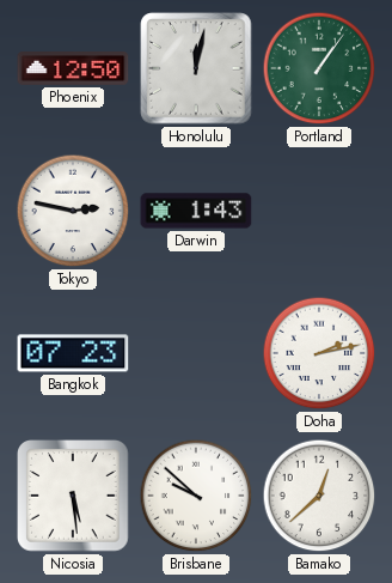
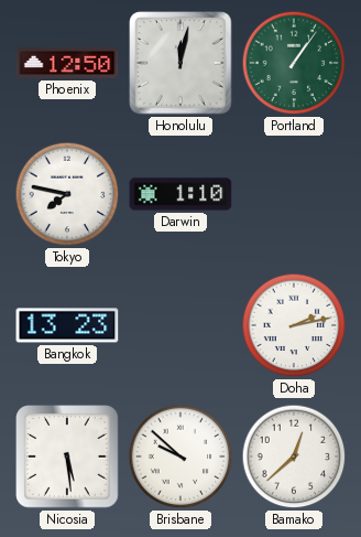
Tokyo: 2:47 -> 7:47
Darwin: 1:43 -> 1:10
Bangkok: 07:23 -> 13:23
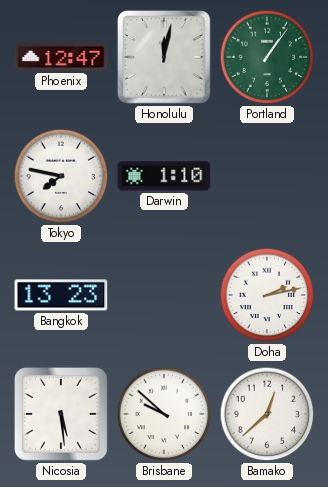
Phoenix: 12:50 -> 12:47
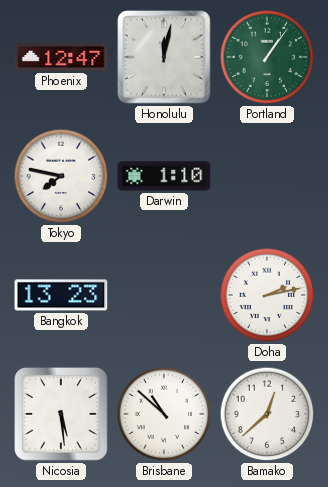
Brisbane: 9:52 -> 10:52
